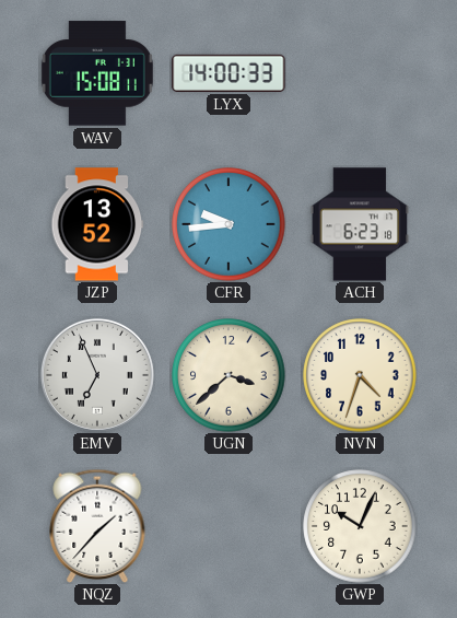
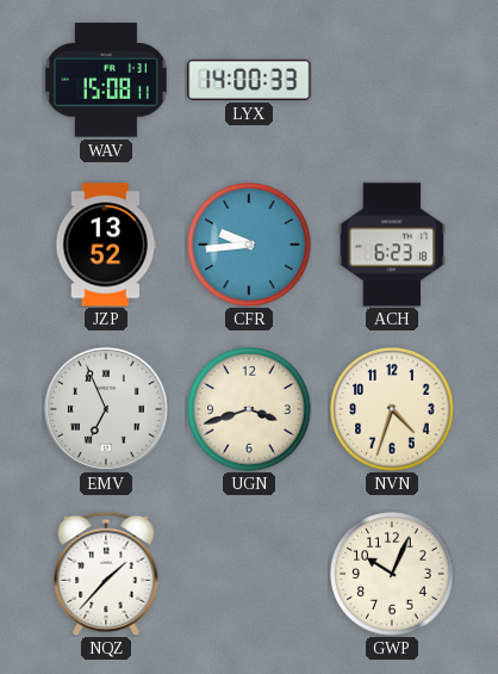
UGN: 3:38 -> 3:42
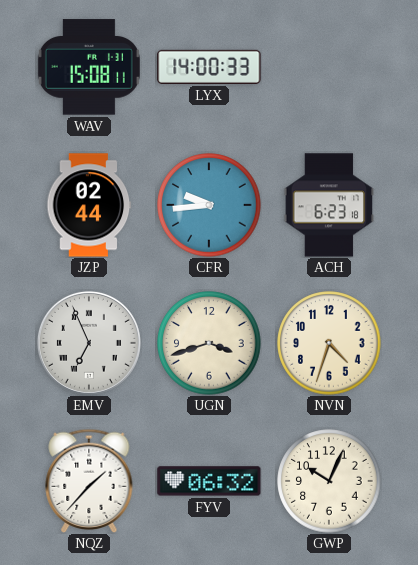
JZP: 13:52 -> 02:44
FYV: none -> 06:32
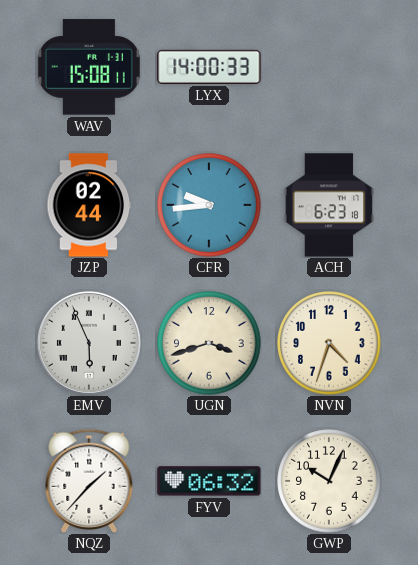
EMV: 6:56 -> 5:56
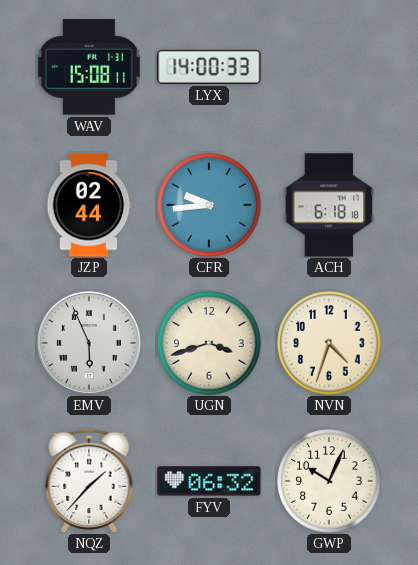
ACH: 6:23 -> 6:18
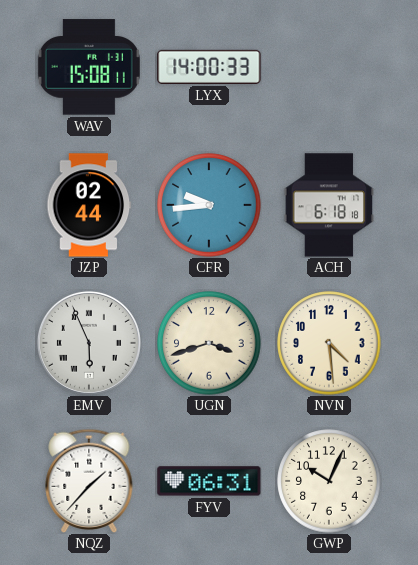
NVN: 4:33 -> 4:29
FYV: 06:32 -> 06:31
